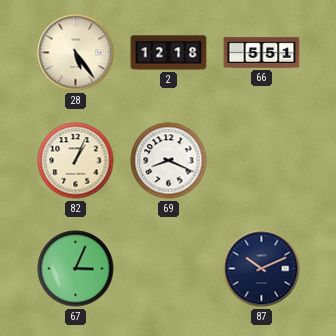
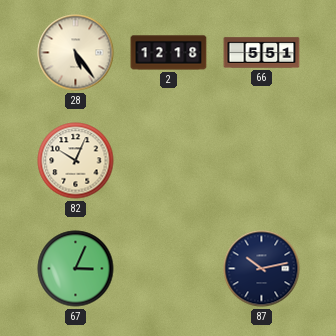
82: 1:04 -> 10:04
69: 8:19 -> none
87: 10:11 -> 10:13
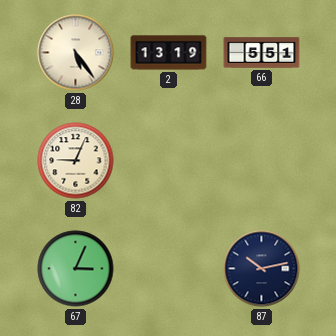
2: 12:18 -> 13:19
82: 10:04 -> 9:04
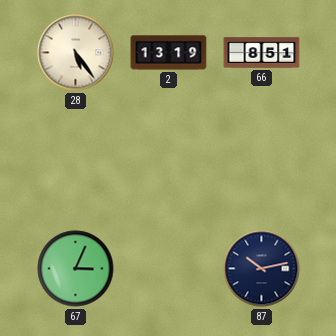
66: 5:51 -> 8:51
82: 9:04 -> none
